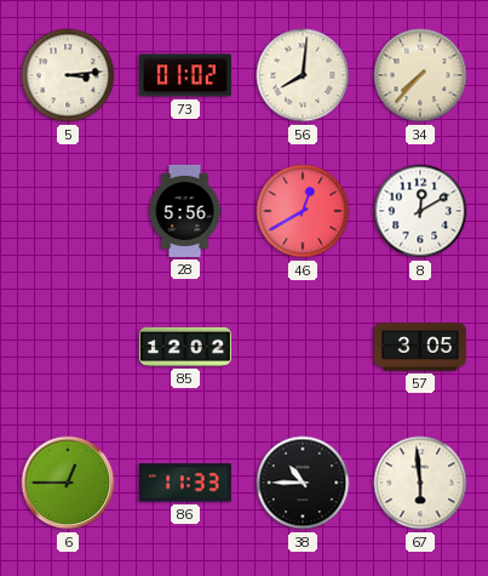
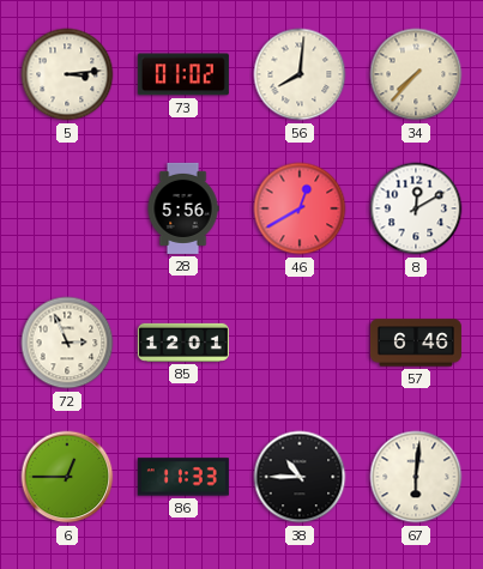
72: none -> 2:56
85: 12:02 -> 12:01
57: 3:05 -> 6:46
67: 5:59 -> 6:01
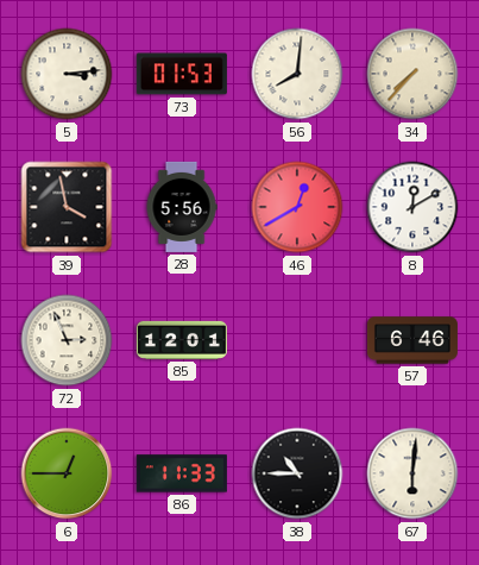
73: 01:02 -> 01:53
39: none -> 3:58
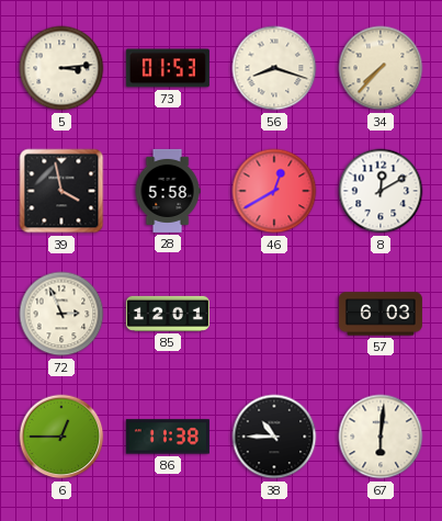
56: 8:01 -> 8:18
28: 5:56 -> 5:58
57: 6:46 -> 6:03
86: 11:33 -> 11:38
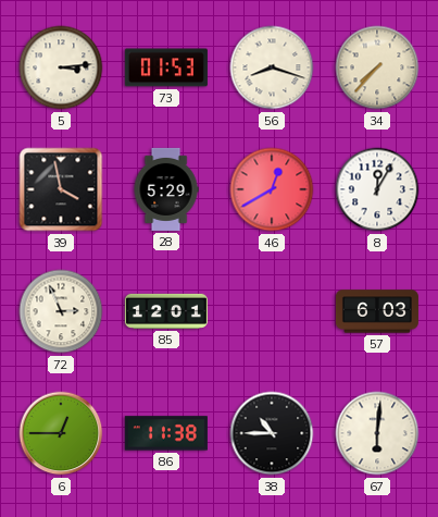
28: 5:58 -> 5:29
8: 12:10 -> 12:05
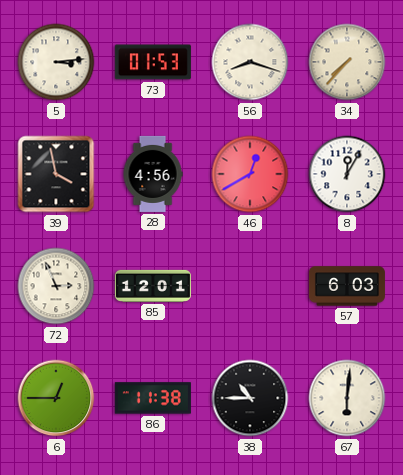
28: 5:29 -> 4:56
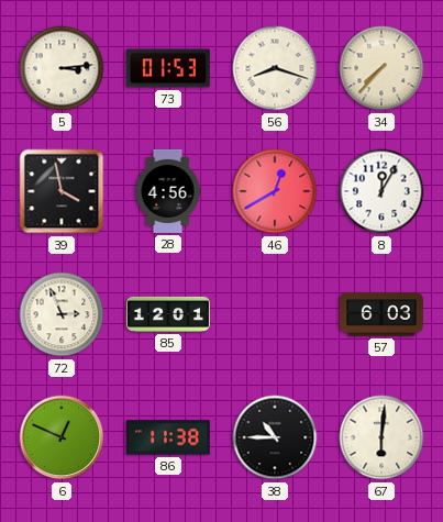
6: 12:45 -> 12:49
